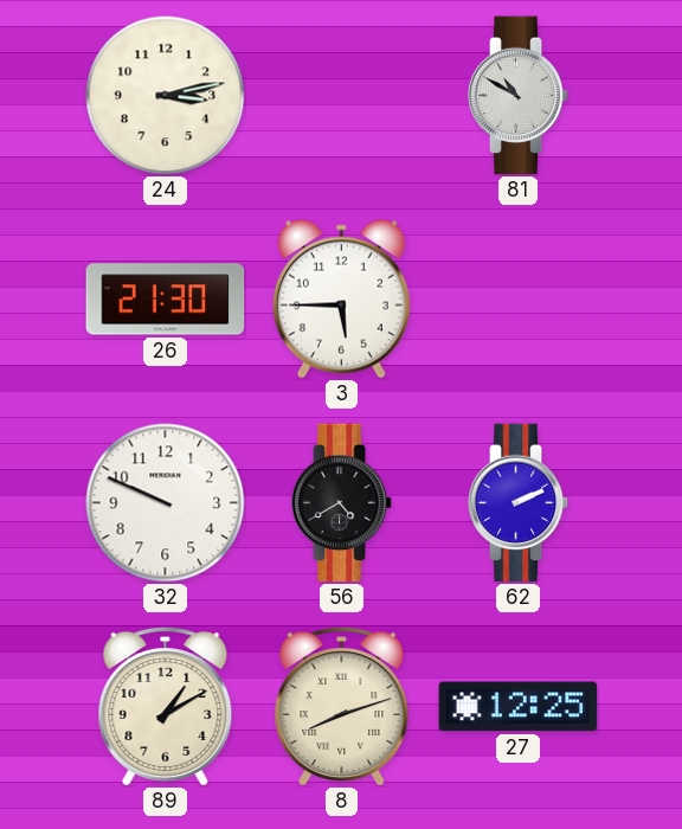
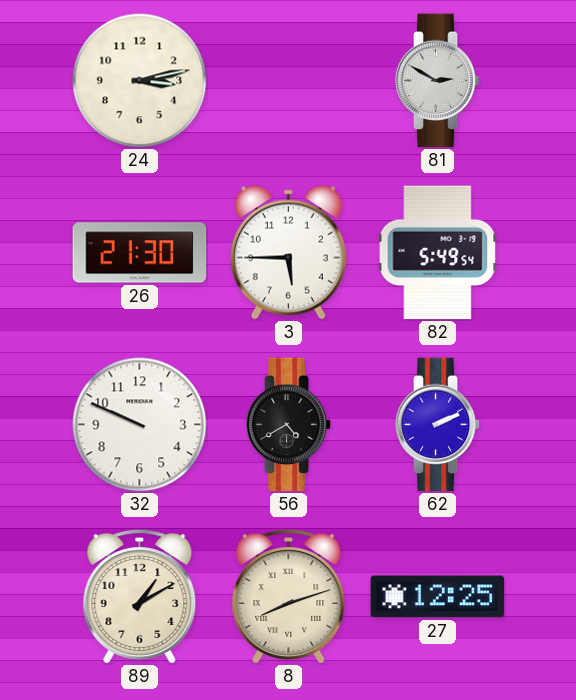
81: 10:50 -> 2:50
82: none -> 5:49
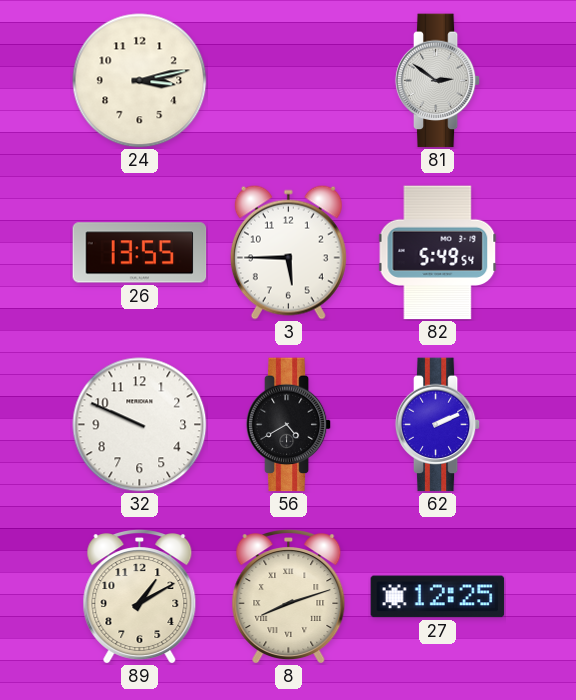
81: 2:50 -> 2:51
26: 21:30 -> 13:55
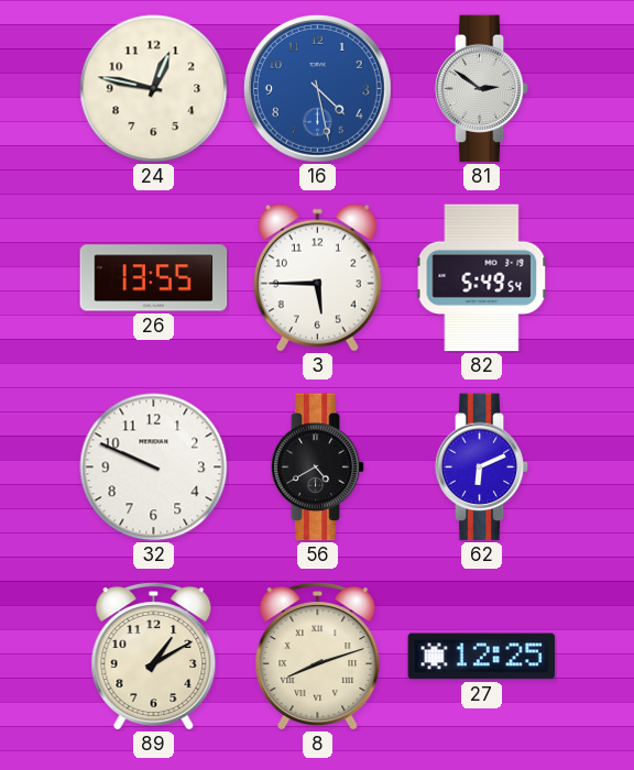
24: 3:13 -> 12:47
16: none -> 4:28
62: 2:11 -> 6:11
